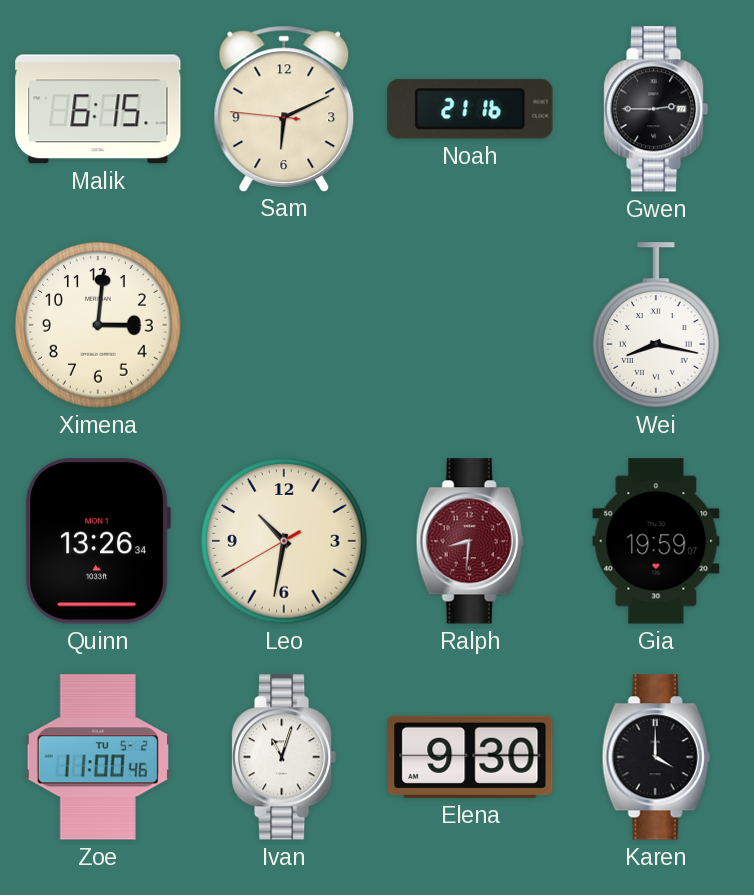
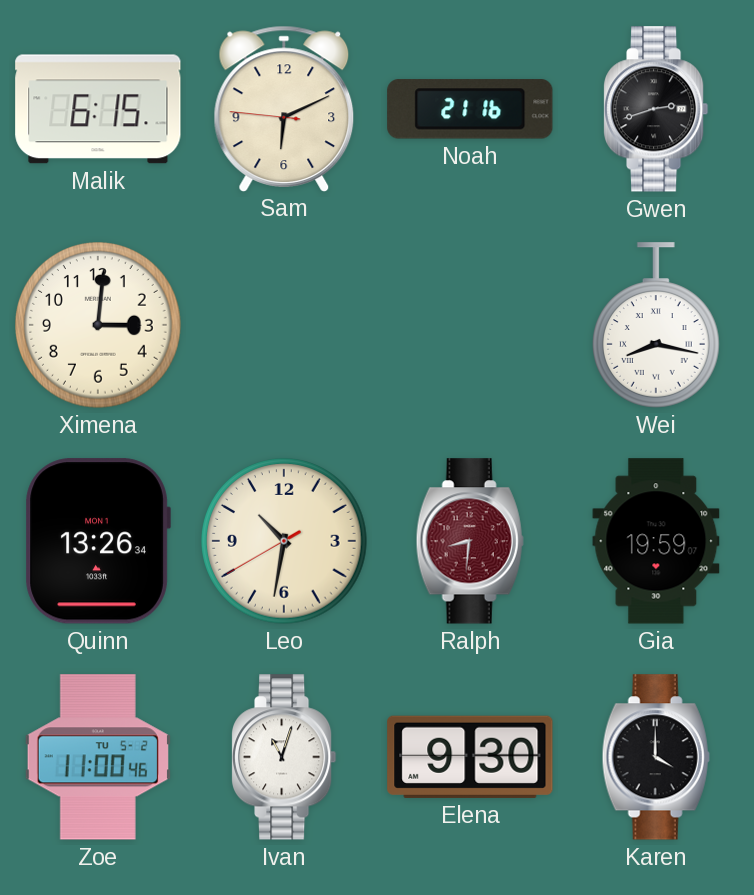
Gwen: 2:45 -> 2:42
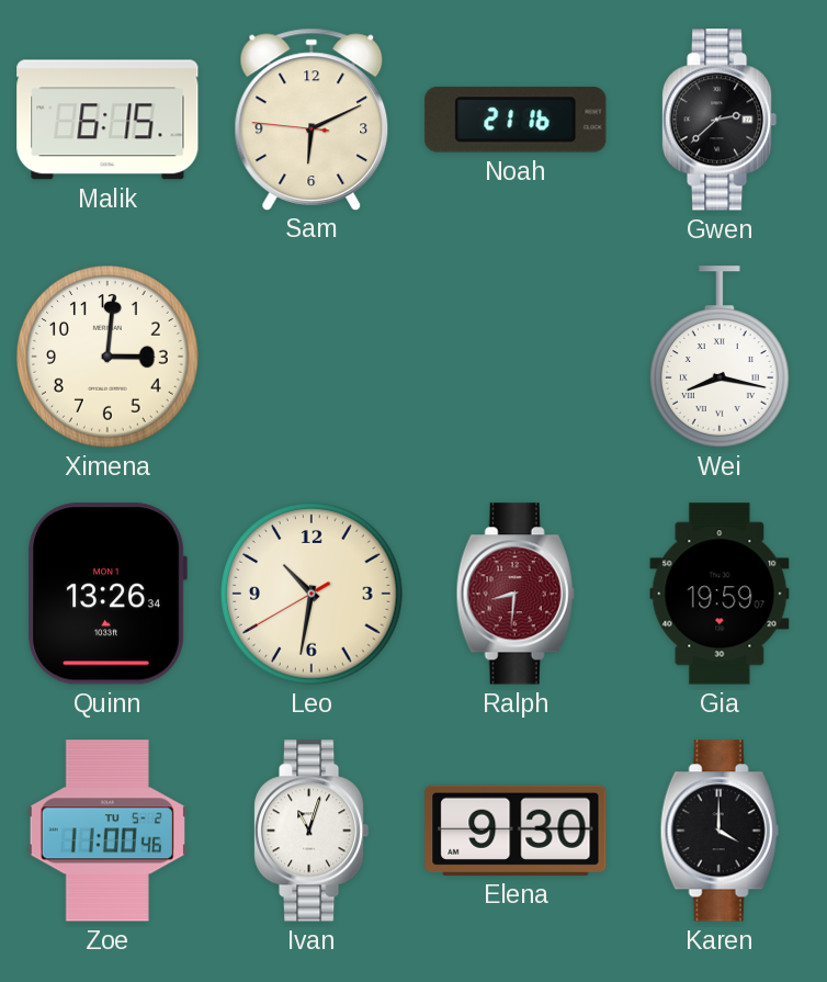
Gwen: 2:42 -> 2:38
